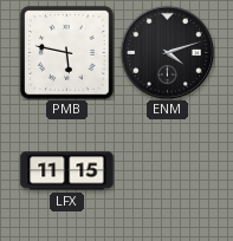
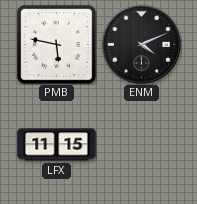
ENM: 4:12 -> 4:11
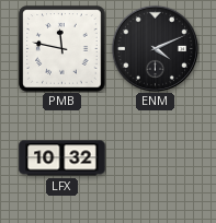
PMB: 5:47 -> 11:47
LFX: 11:15 -> 10:32
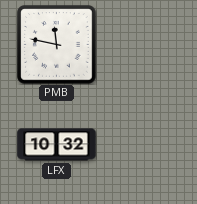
ENM: 4:11 -> none
